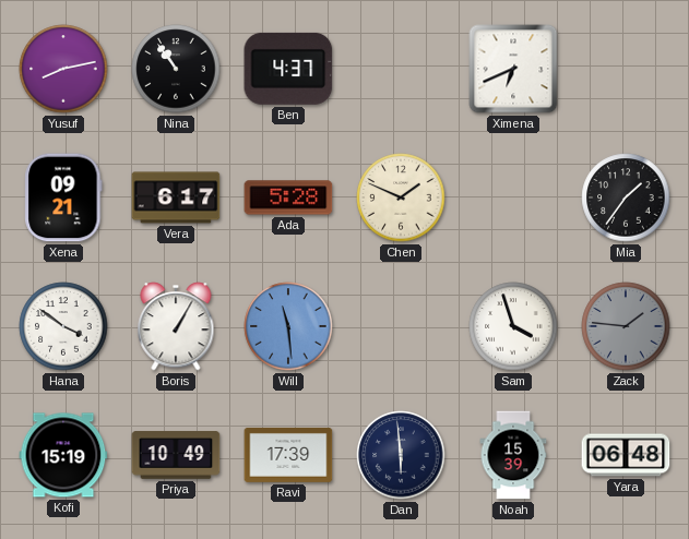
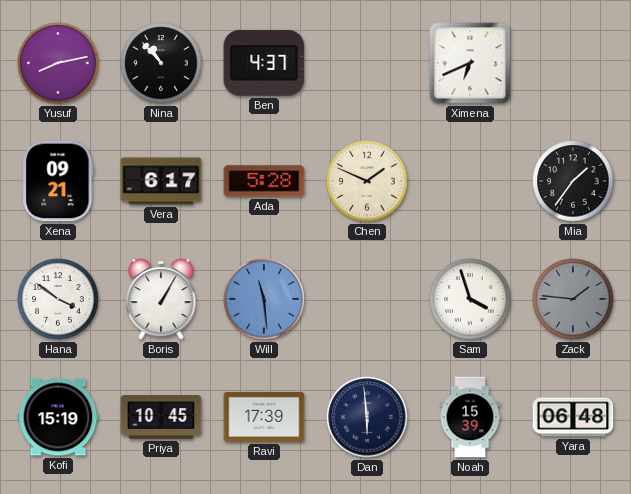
Nina: 10:54 -> 10:53
Priya: 10:49 -> 10:45
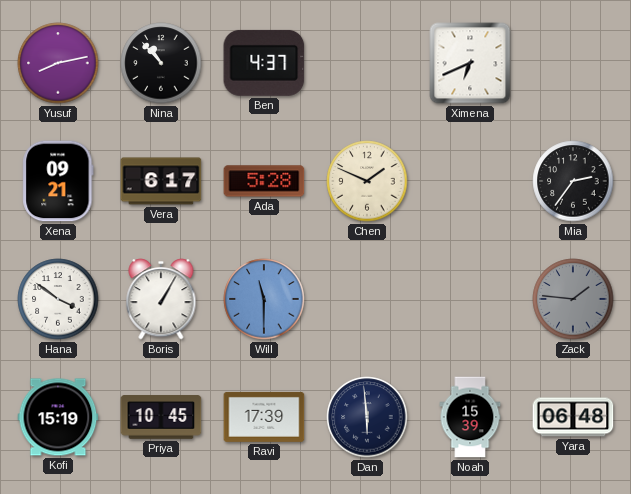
Mia: 1:36 -> 2:36
Will: 11:29 -> 11:30
Sam: 3:57 -> none
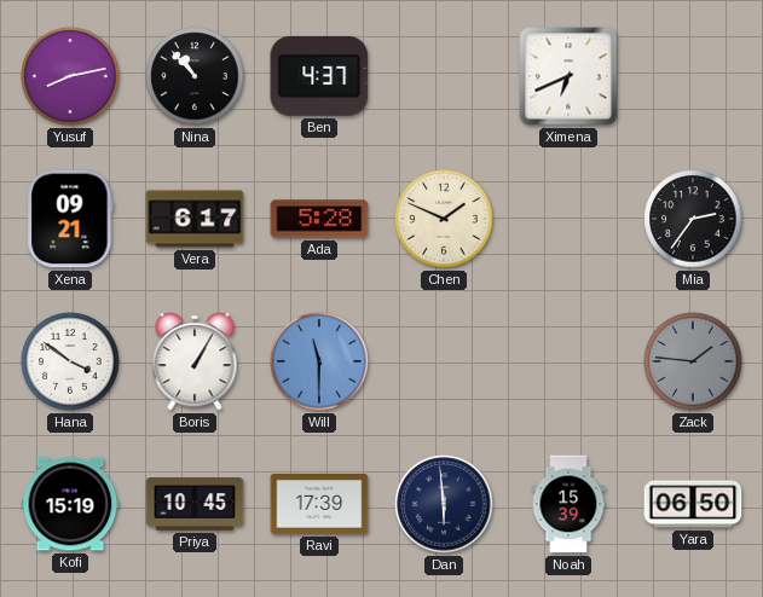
Yara: 06:48 -> 06:50
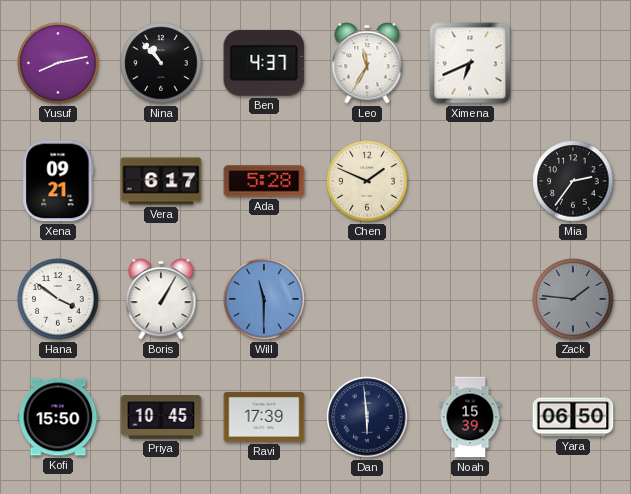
Leo: none -> 11:35
Kofi: 15:19 -> 15:50
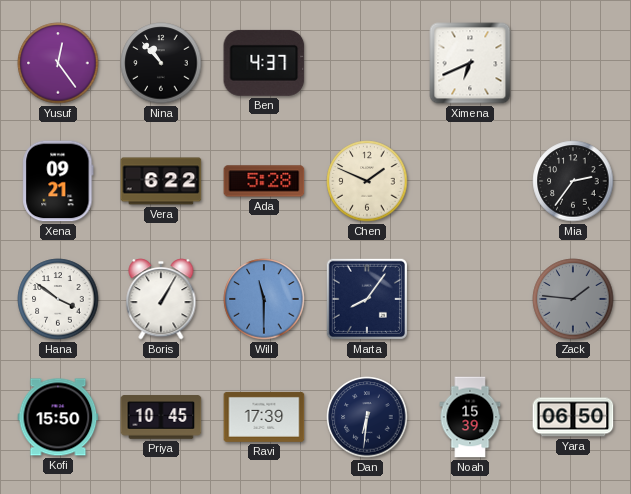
Yusuf: 8:13 -> 12:24
Leo: 11:35 -> none
Vera: 6:17 -> 6:22
Marta: none -> 8:06
Dan: 5:59 -> 6:31
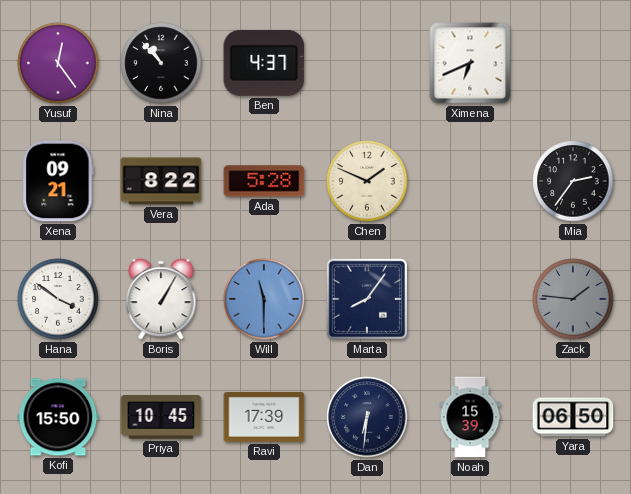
Vera: 6:22 -> 8:22
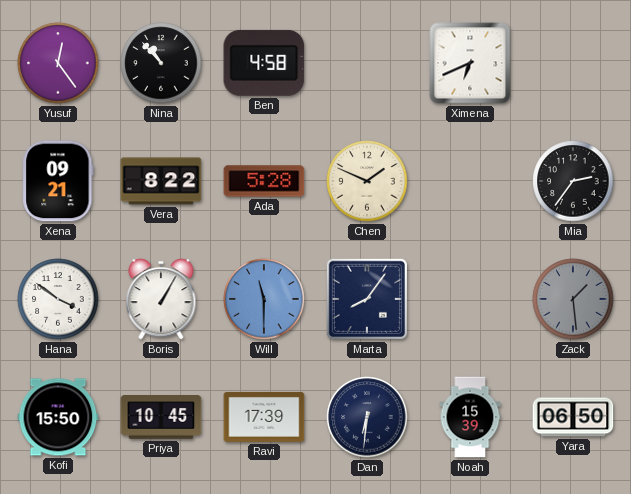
Ben: 4:37 -> 4:58
Zack: 1:46 -> 1:29
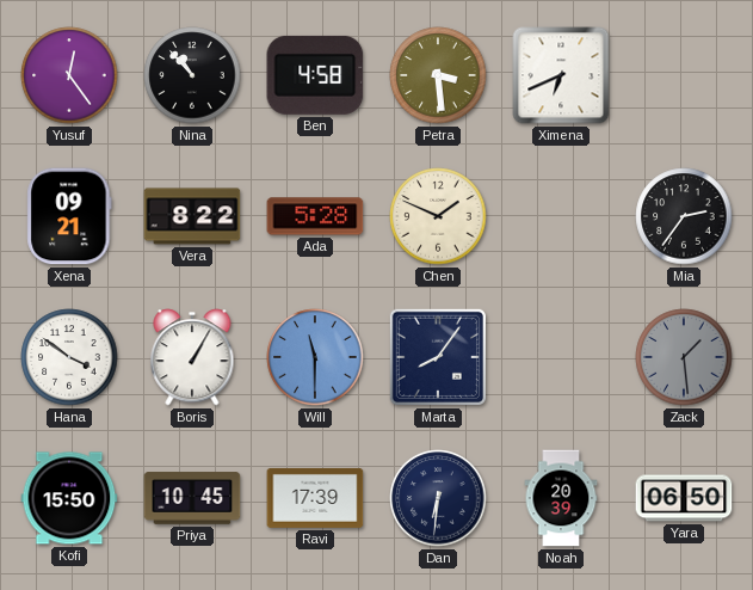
Petra: none -> 3:29
Noah: 15:39 -> 20:39
